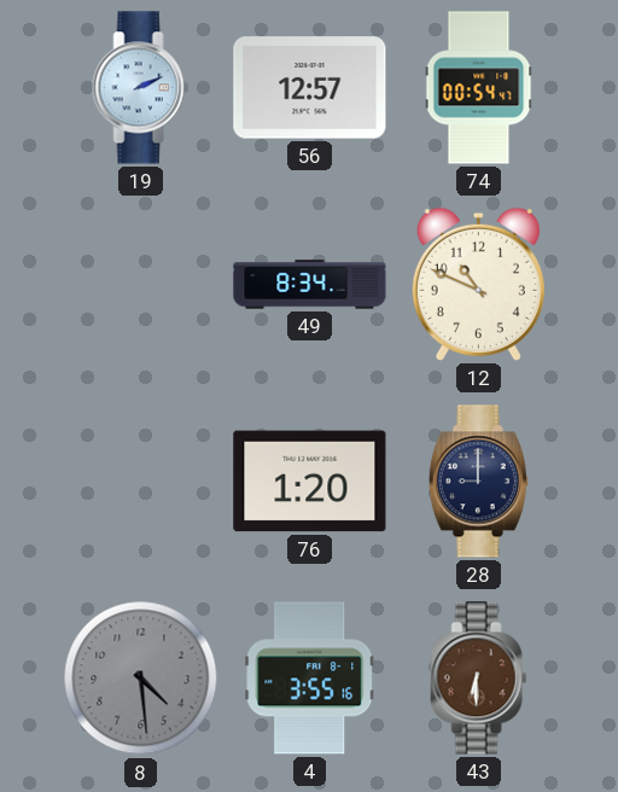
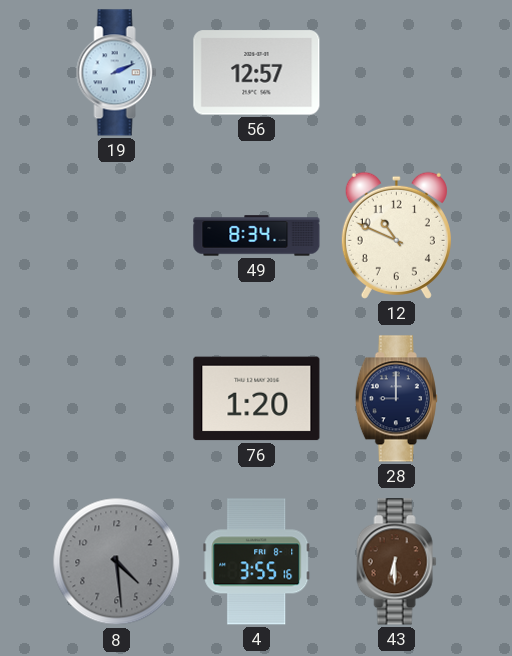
74: 00:54 -> none
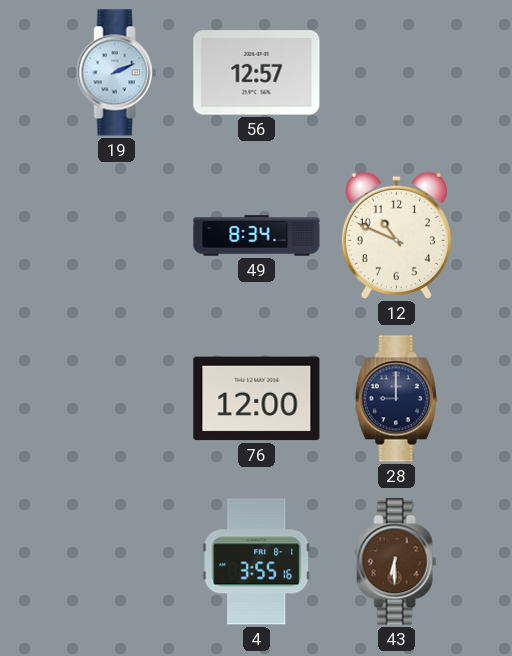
76: 1:20 -> 12:00
8: 4:29 -> none
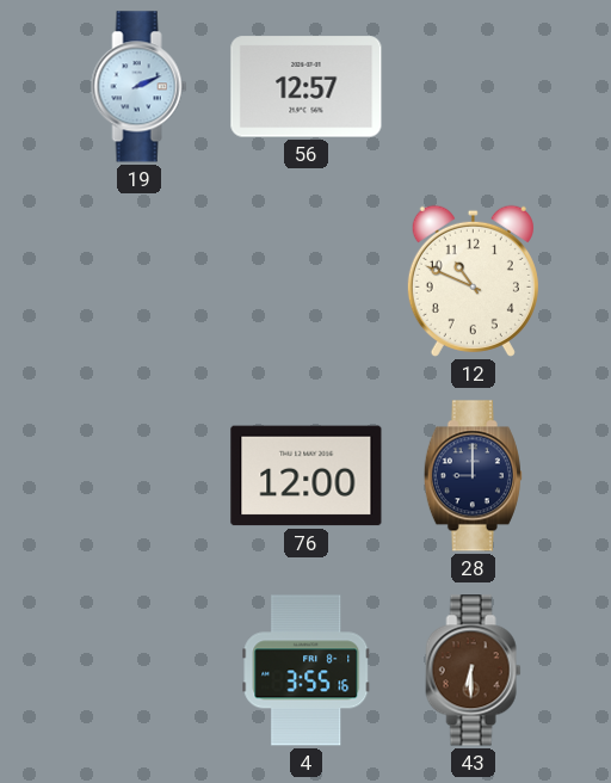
49: 8:34 -> none
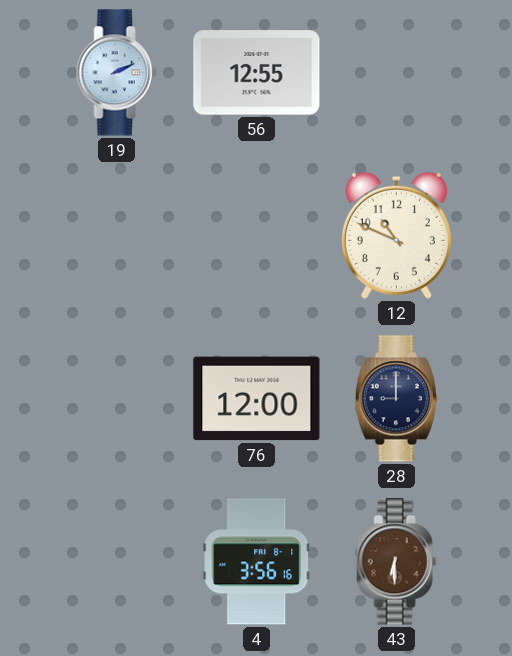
56: 12:57 -> 12:55
4: 3:55 -> 3:56
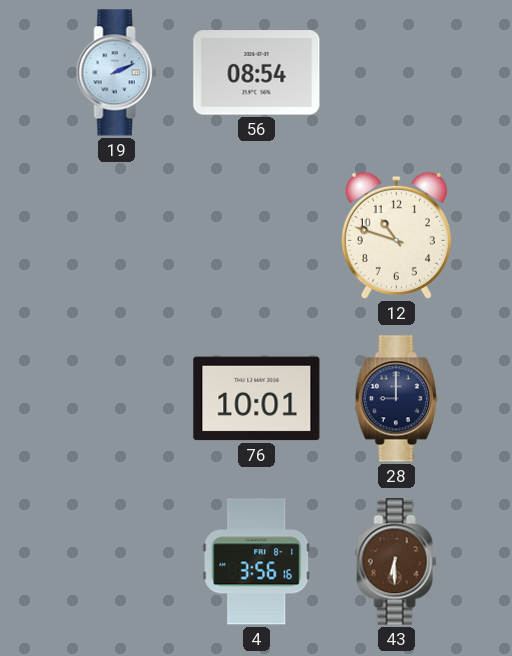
56: 12:55 -> 08:54
12: 10:49 -> 10:48
76: 12:00 -> 10:01
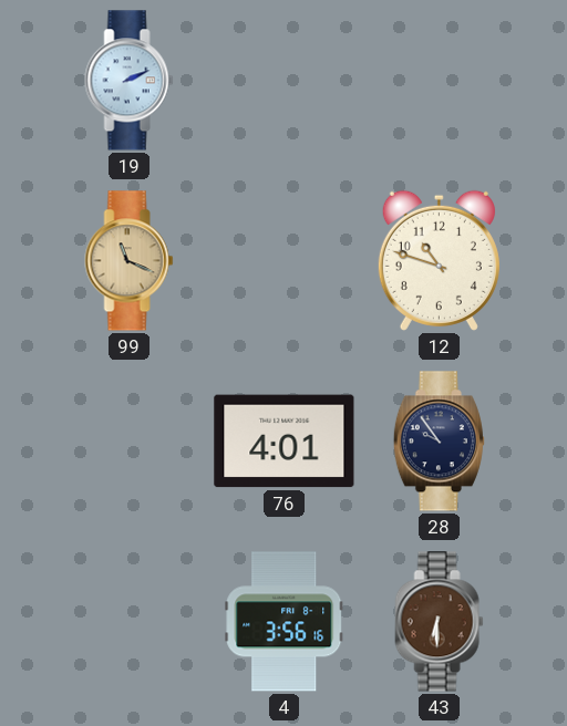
56: 08:54 -> none
99: none -> 11:19
76: 10:01 -> 4:01
28: 9:00 -> 9:54
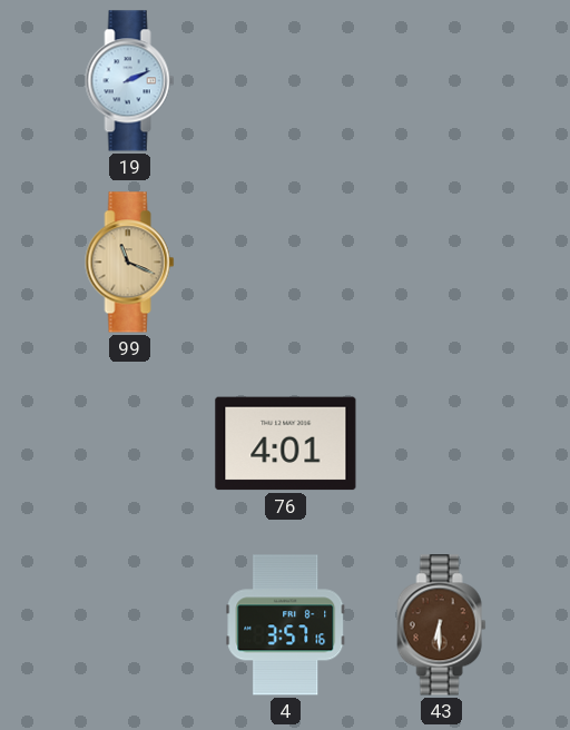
12: 10:48 -> none
28: 9:54 -> none
4: 3:56 -> 3:57
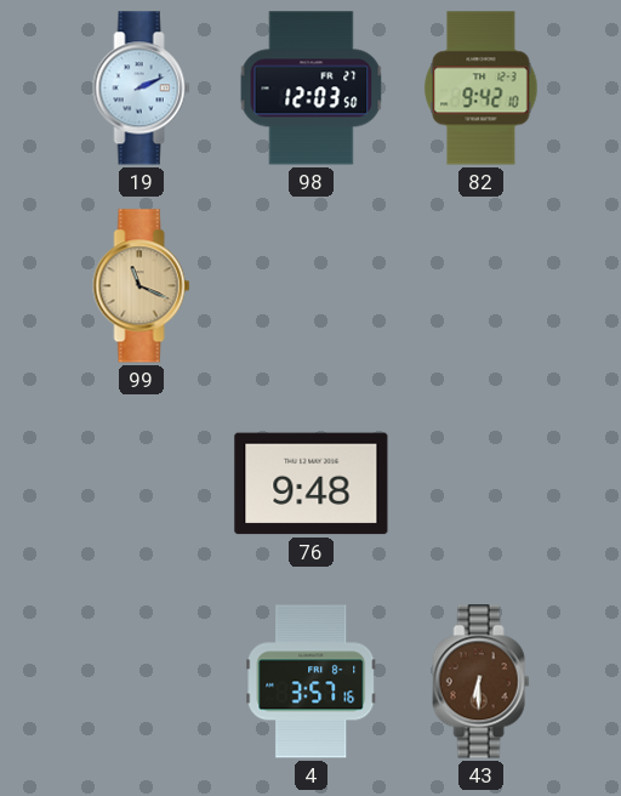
98: none -> 12:03
82: none -> 9:42
76: 4:01 -> 9:48
